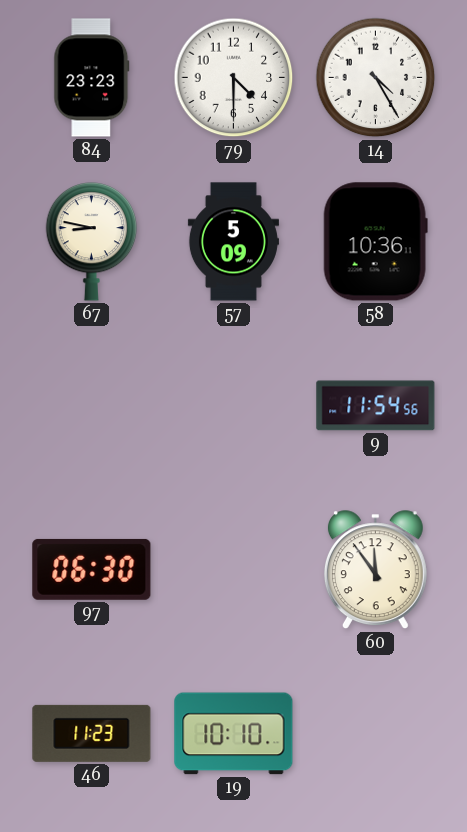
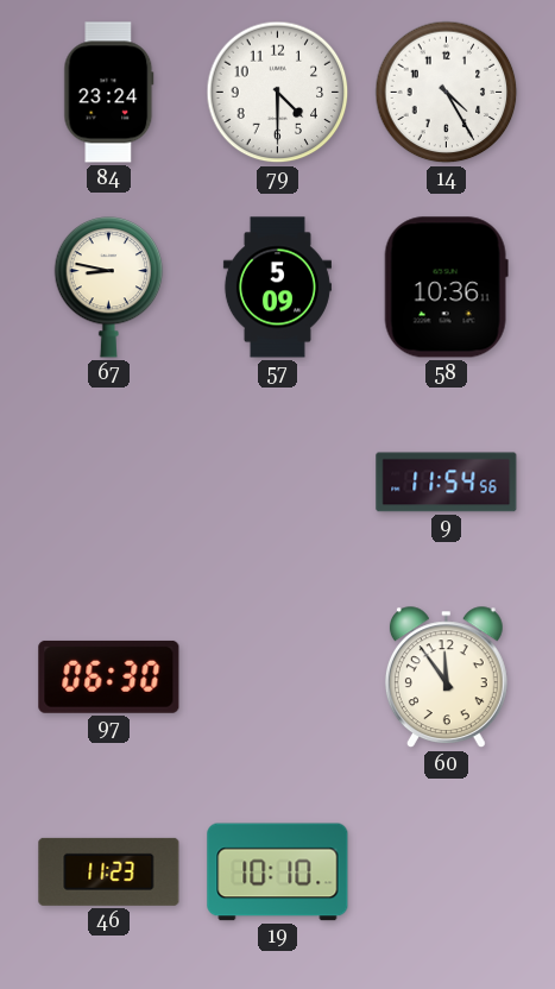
84: 23:23 -> 23:24
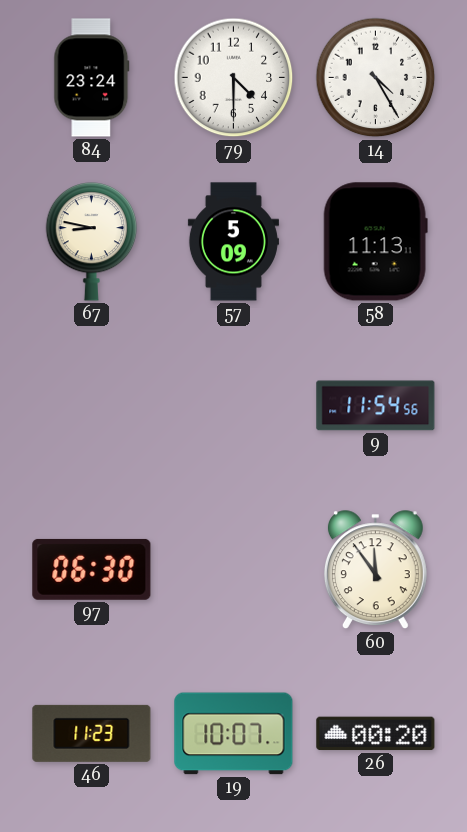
58: 10:36 -> 11:13
19: 10:10 -> 10:07
26: none -> 00:20
